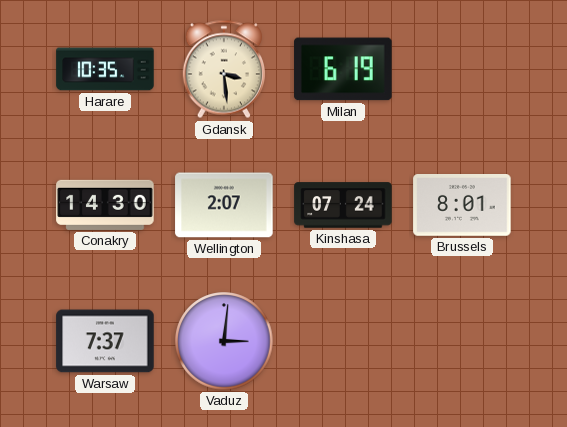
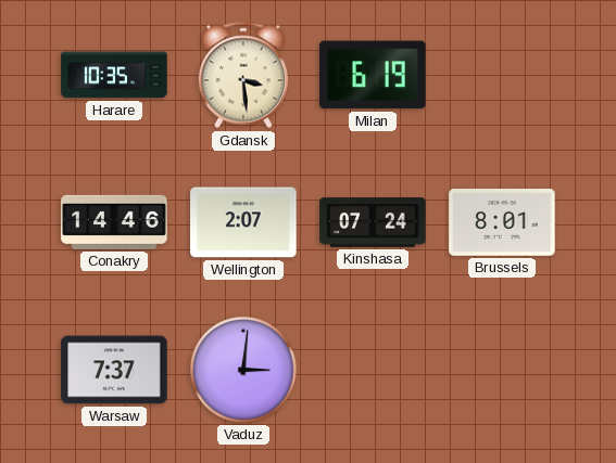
Conakry: 14:30 -> 14:46
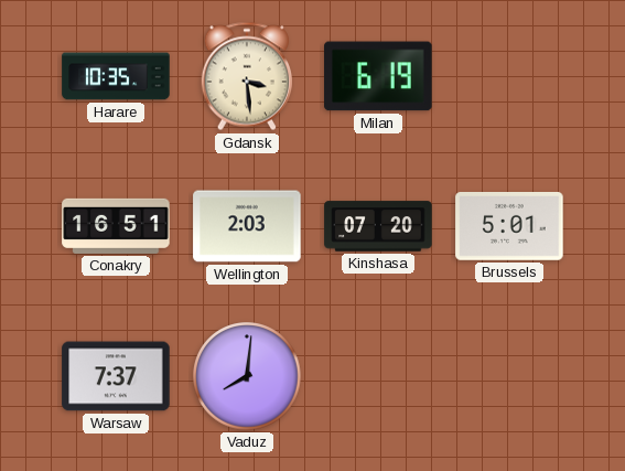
Conakry: 14:46 -> 16:51
Wellington: 2:07 -> 2:03
Kinshasa: 07:24 -> 07:20
Brussels: 8:01 -> 5:01
Vaduz: 3:01 -> 8:01
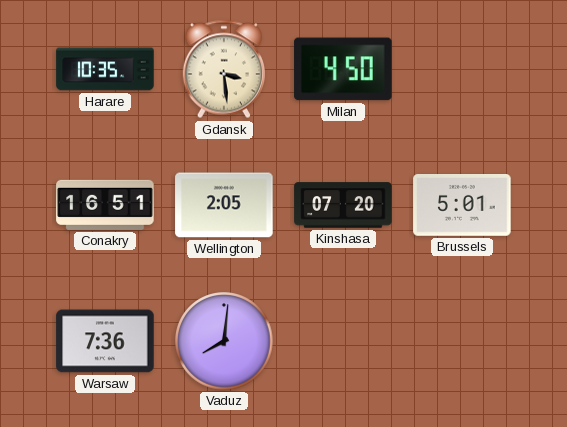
Milan: 6:19 -> 4:50
Wellington: 2:03 -> 2:05
Warsaw: 7:37 -> 7:36
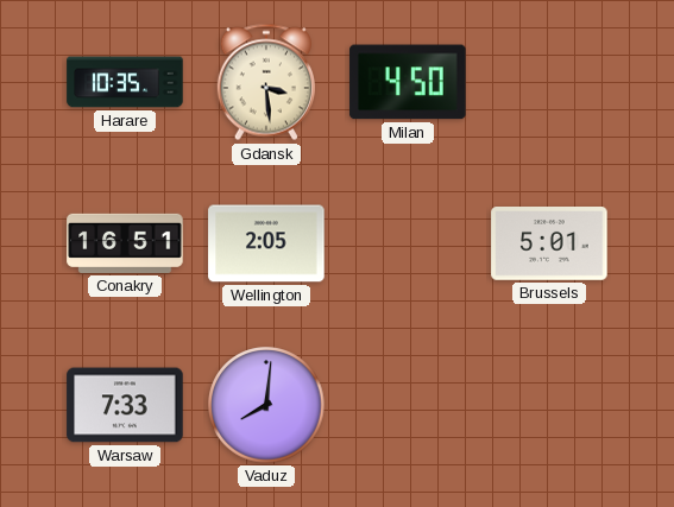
Kinshasa: 07:20 -> none
Warsaw: 7:36 -> 7:33
